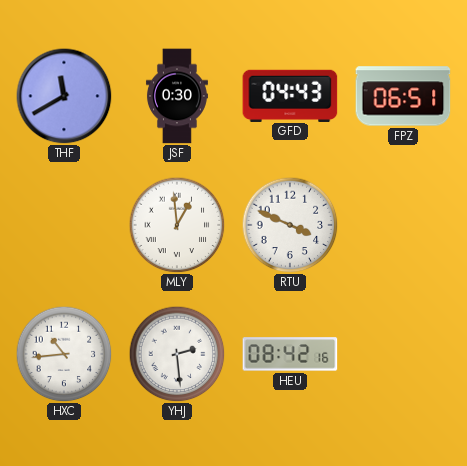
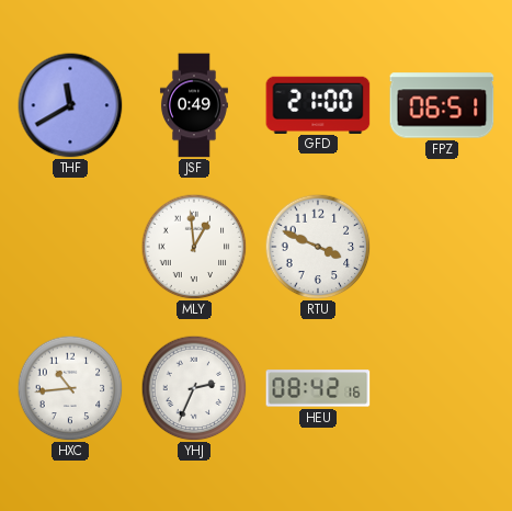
JSF: 0:30 -> 0:49
GFD: 04:43 -> 21:00
YHJ: 2:29 -> 2:34
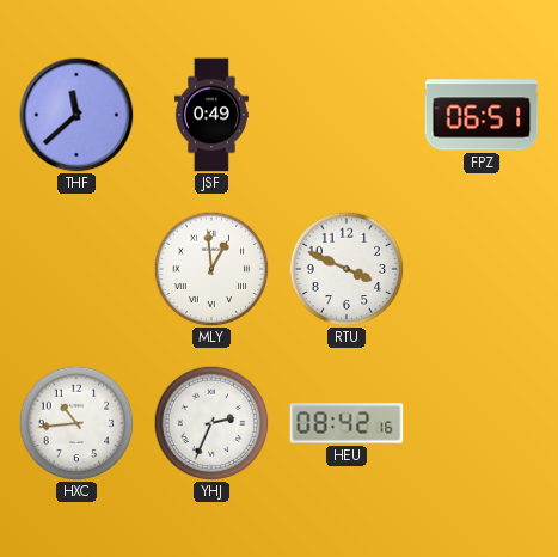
THF: 11:40 -> 11:38
GFD: 21:00 -> none
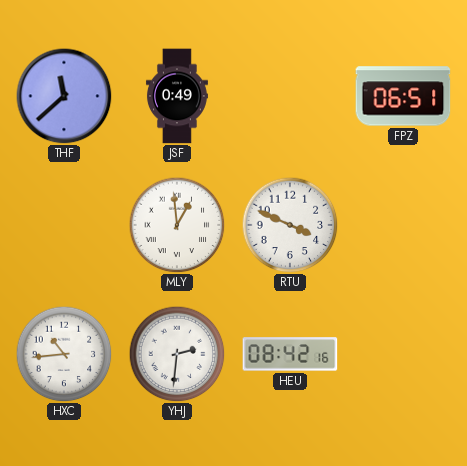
YHJ: 2:34 -> 2:31
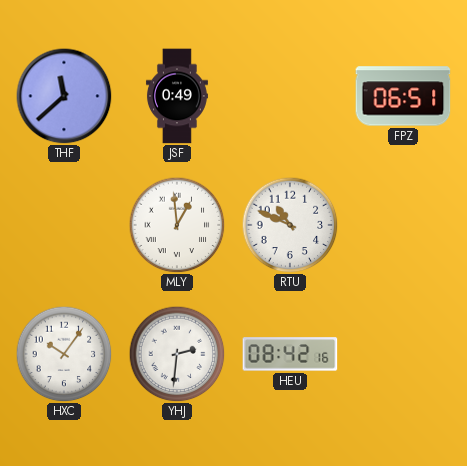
RTU: 3:49 -> 10:49
HXC: 10:44 -> 10:06
